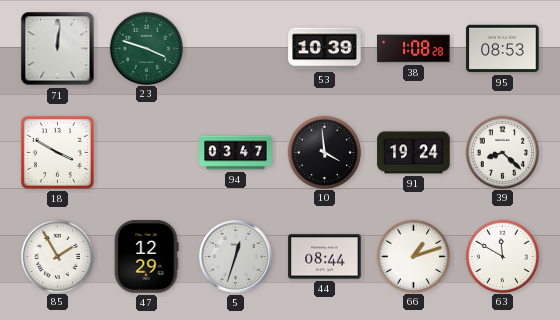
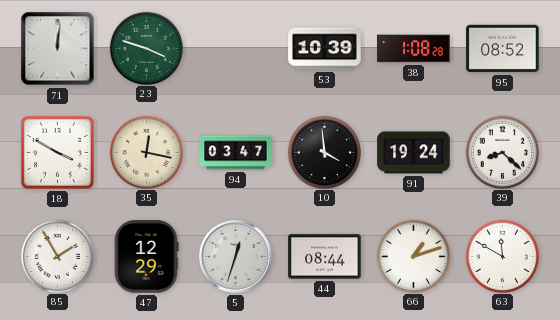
95: 08:53 -> 08:52
35: none -> 12:17
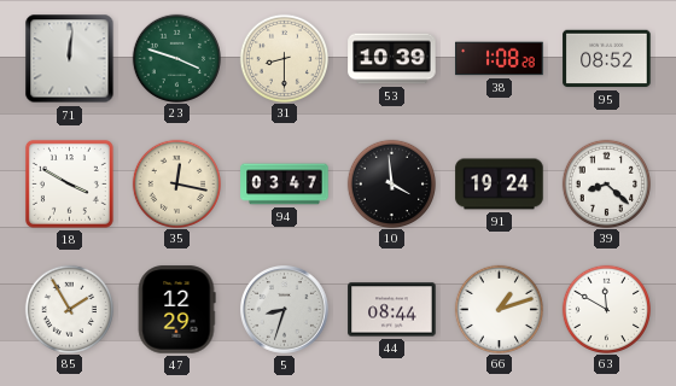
31: none -> 8:30
5: 12:33 -> 8:33
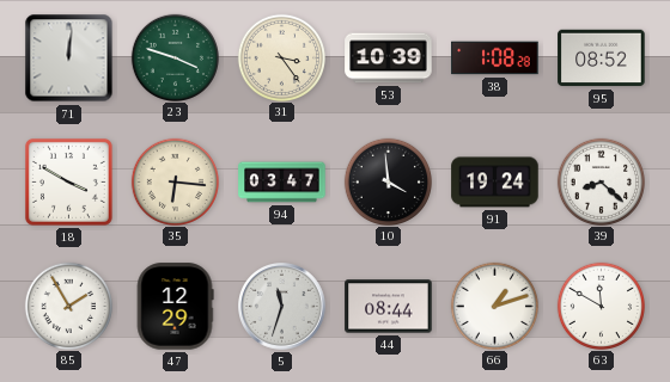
31: 8:30 -> 3:24
35: 12:17 -> 6:16
5: 8:33 -> 11:33
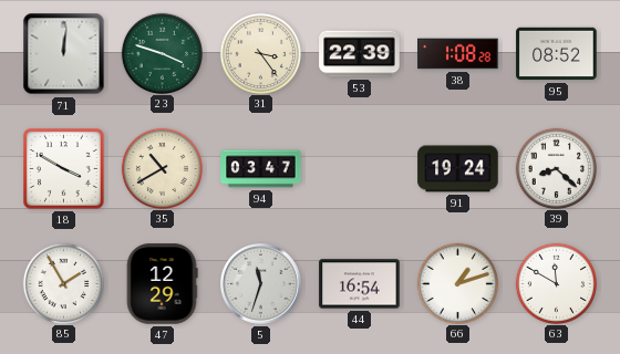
53: 10:39 -> 22:39
35: 6:16 -> 10:40
10: 3:59 -> none
44: 08:44 -> 16:54
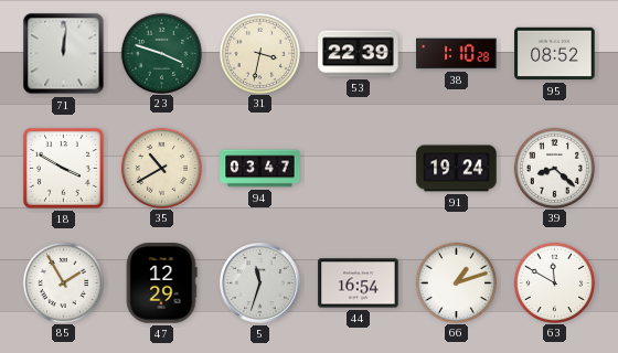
31: 3:24 -> 3:32
38: 1:08 -> 1:10
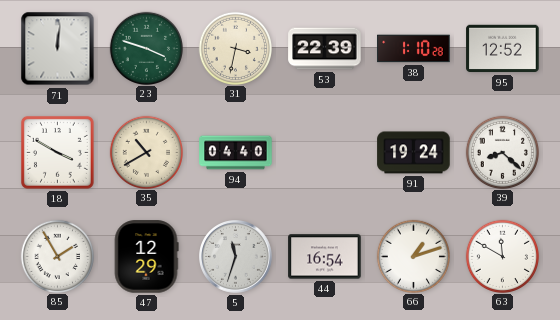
95: 08:52 -> 12:52
94: 03:47 -> 04:40
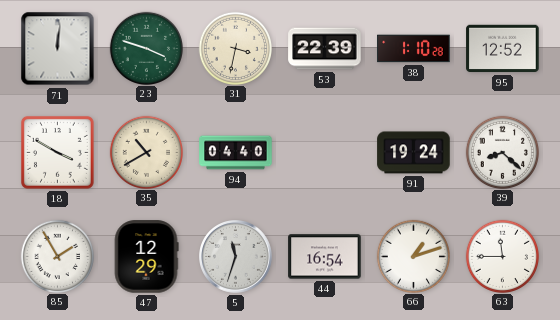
63: 11:50 -> 11:45
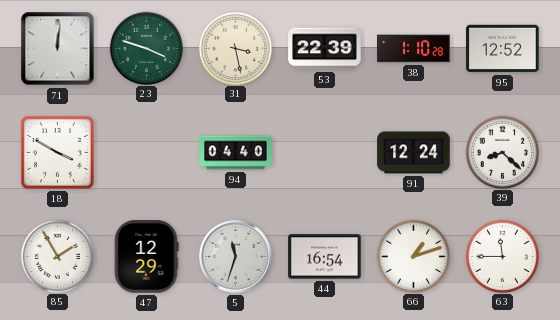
31: 3:32 -> 3:28
35: 10:40 -> none
91: 19:24 -> 12:24
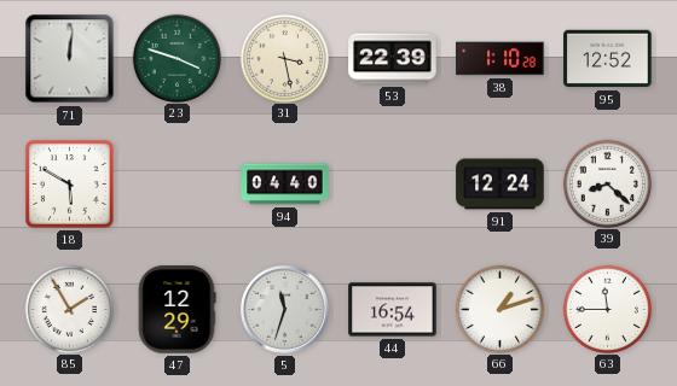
18: 3:50 -> 5:50
